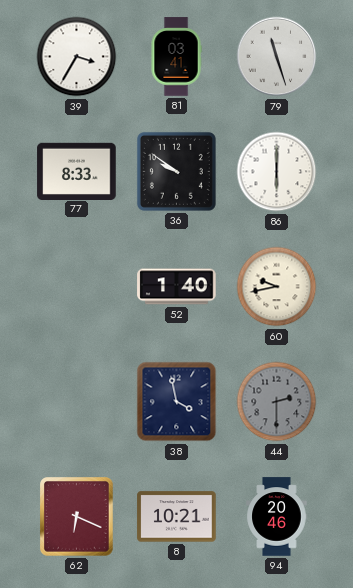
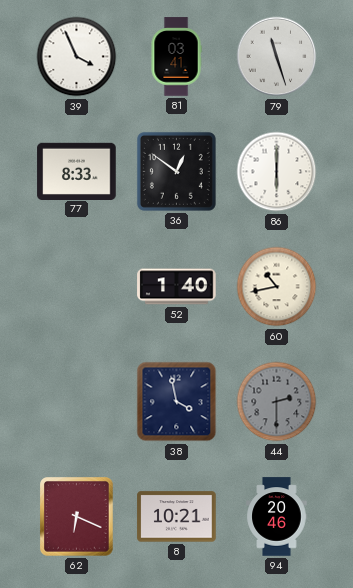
39: 3:35 -> 3:56
36: 9:51 -> 12:51
60: 9:43 -> 10:43
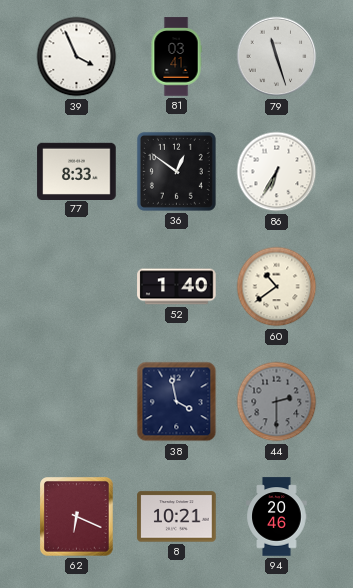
86: 6:00 -> 6:35
60: 10:43 -> 10:39
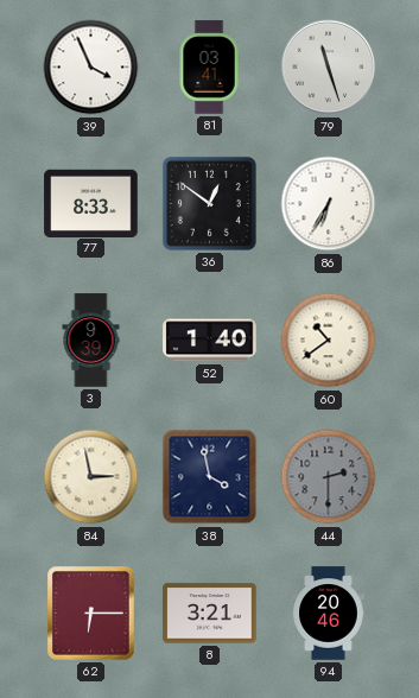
3: none -> 9:39
84: none -> 2:58
62: 6:19 -> 6:15
8: 10:21 -> 3:21
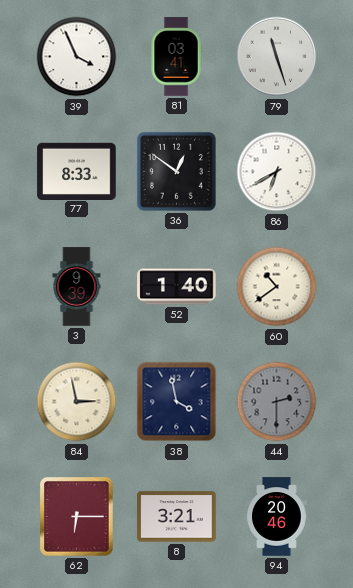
86: 6:35 -> 6:40
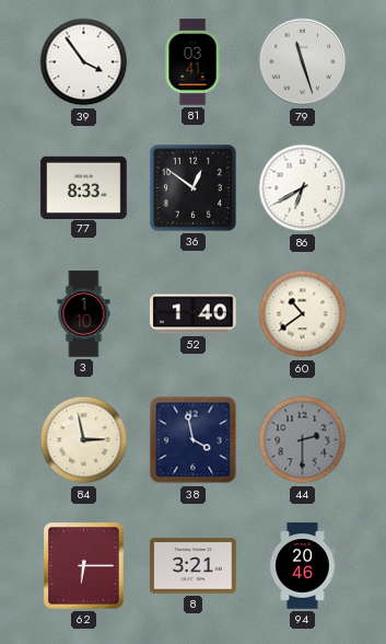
39: 3:56 -> 3:54
3: 9:39 -> 1:10
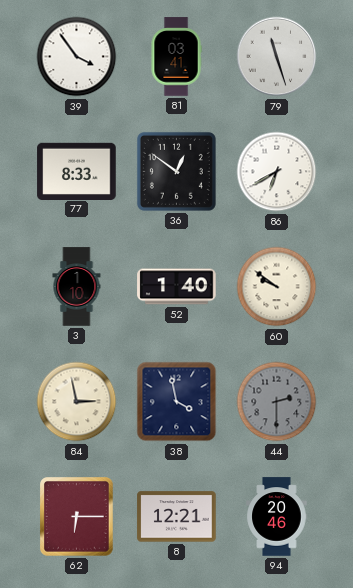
60: 10:39 -> 9:51
8: 3:21 -> 12:21
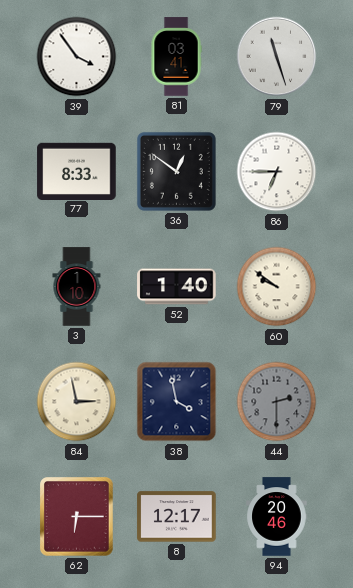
86: 6:40 -> 6:45
8: 12:21 -> 12:17
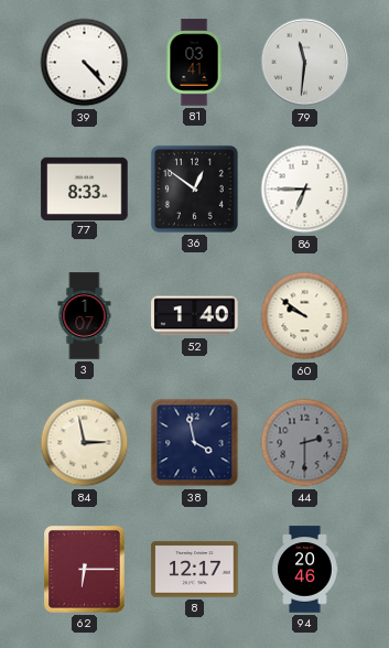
39: 3:54 -> 4:23
79: 11:27 -> 11:31
3: 1:10 -> 1:07
